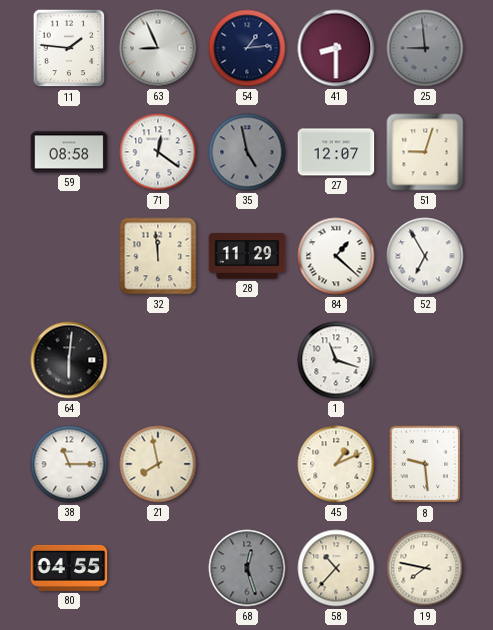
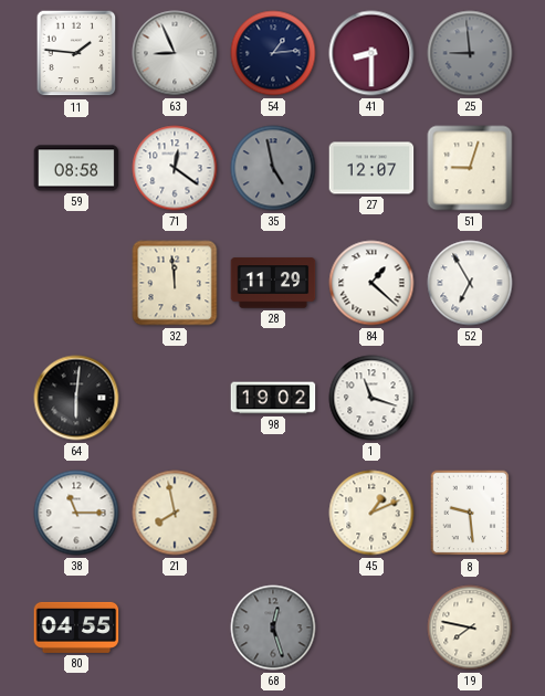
98: none -> 19:02
58: 10:37 -> none
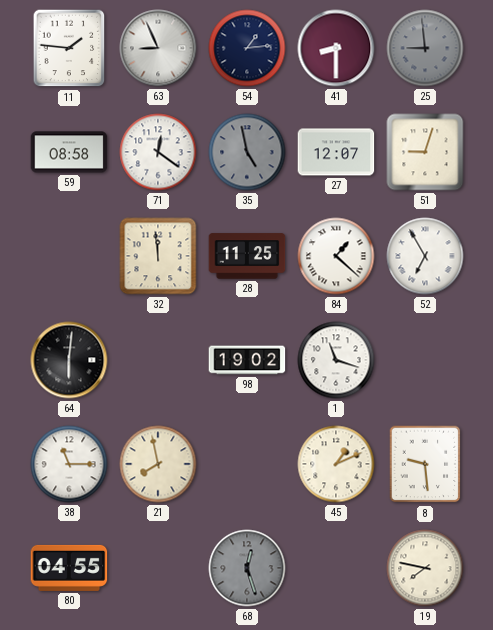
28: 11:29 -> 11:25
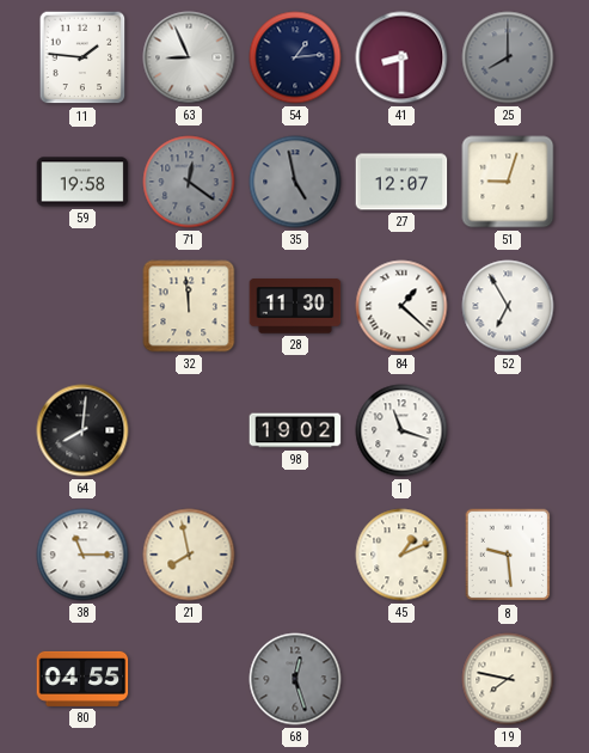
25: 8:59 -> 8:00
59: 08:58 -> 19:58
71 dial: white -> grey
28: 11:25 -> 11:30
64: 6:01 -> 8:01
